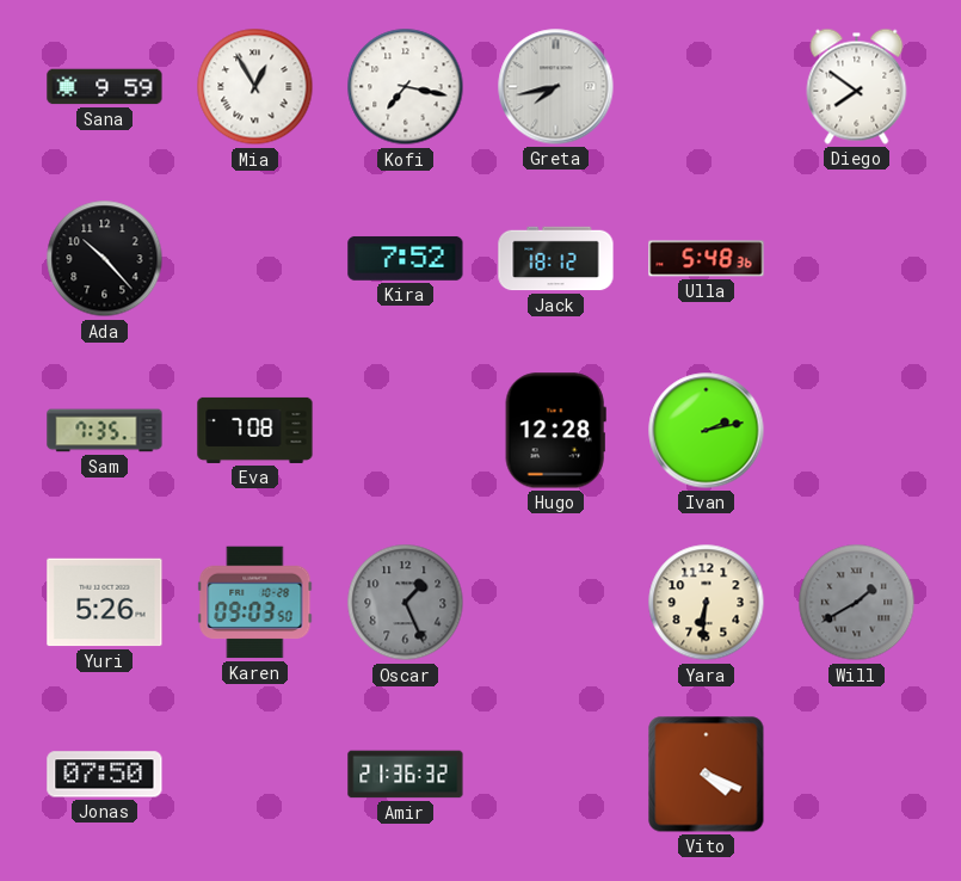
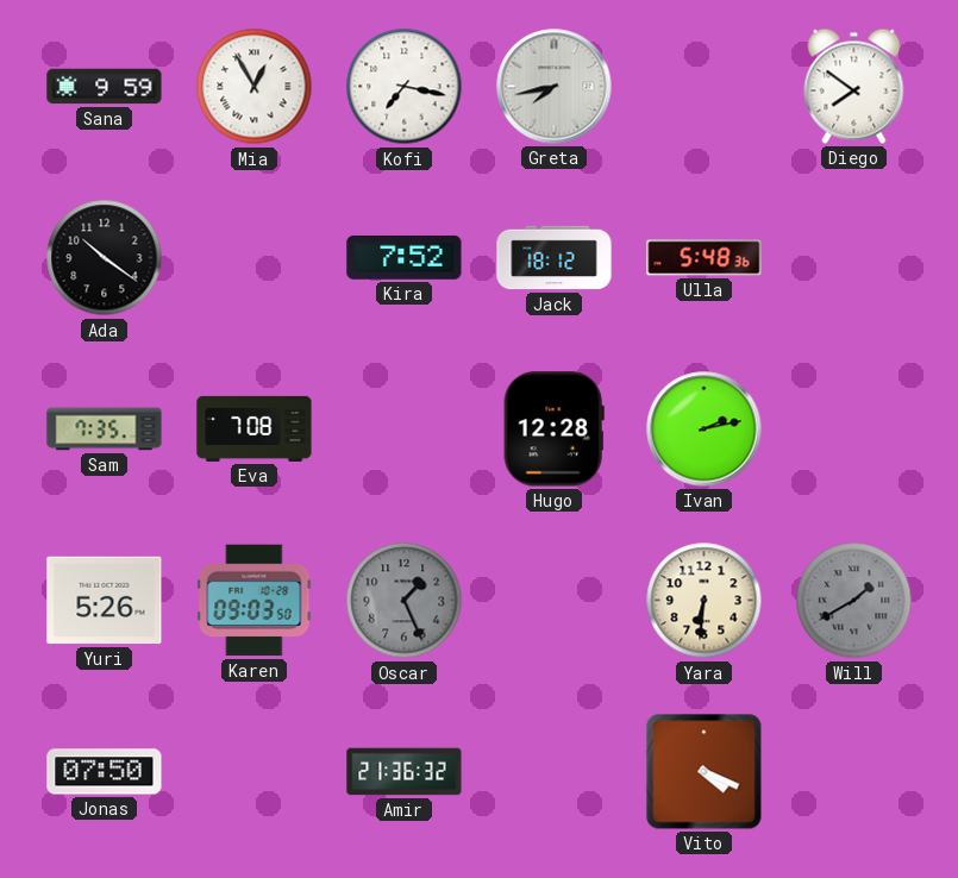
Ada: 10:23 -> 10:21
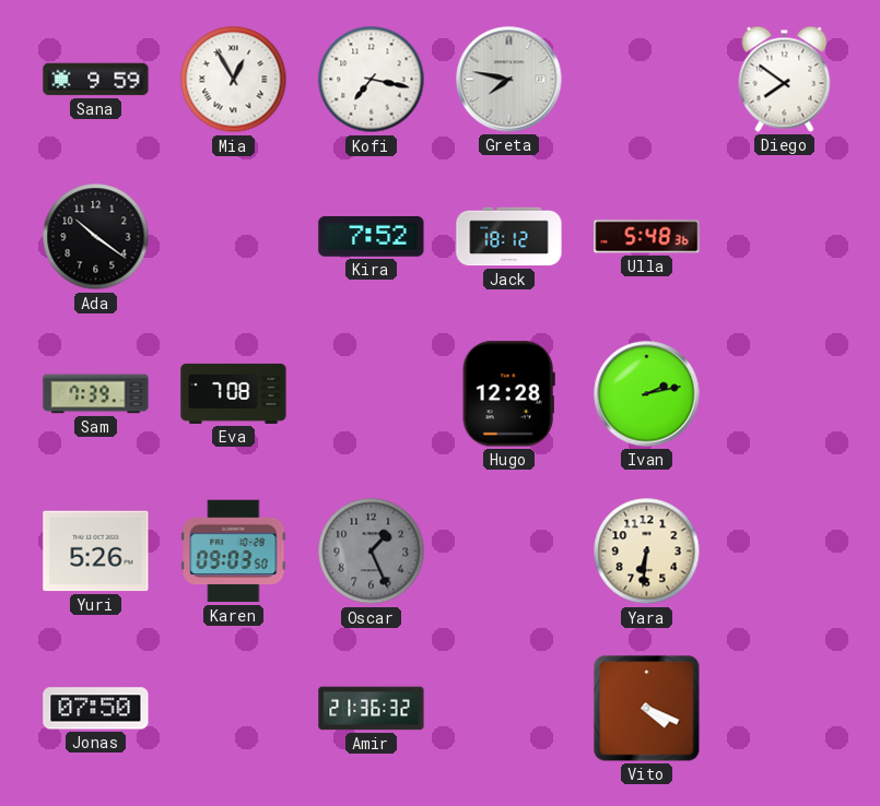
Greta: 7:43 -> 7:47
Sam: 7:35 -> 7:39
Will: 1:40 -> none
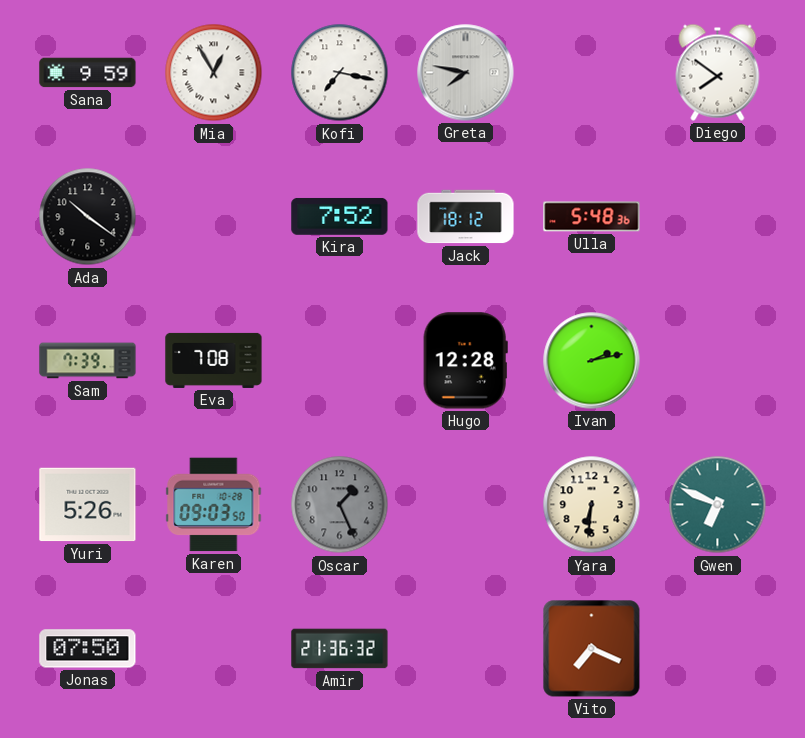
Gwen: none -> 6:49
Vito: 4:19 -> 7:19
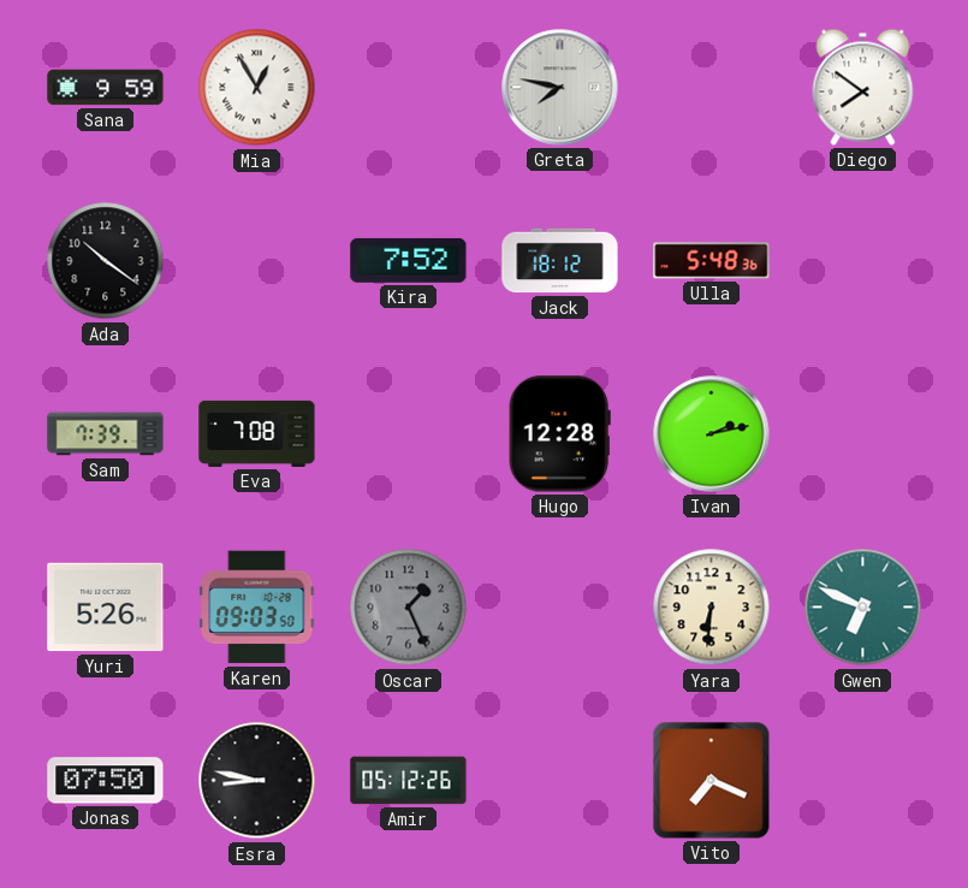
Kofi: 7:17 -> none
Esra: none -> 8:47
Amir: 21:36 -> 05:12
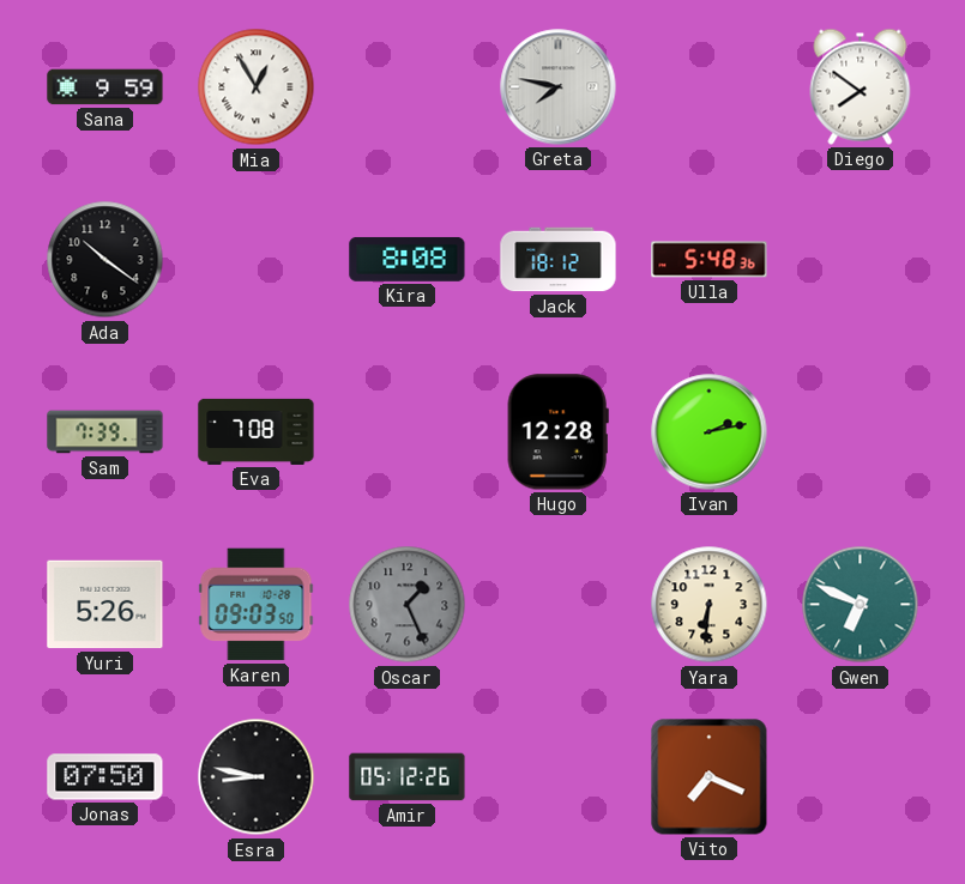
Kira: 7:52 -> 8:08
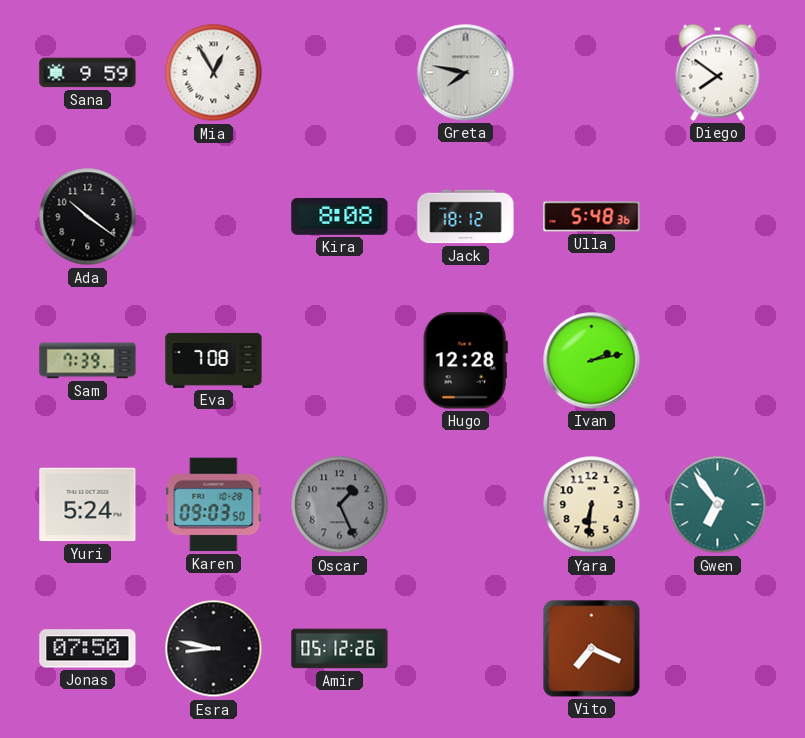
Yuri: 5:26 -> 5:24
Gwen: 6:49 -> 6:54
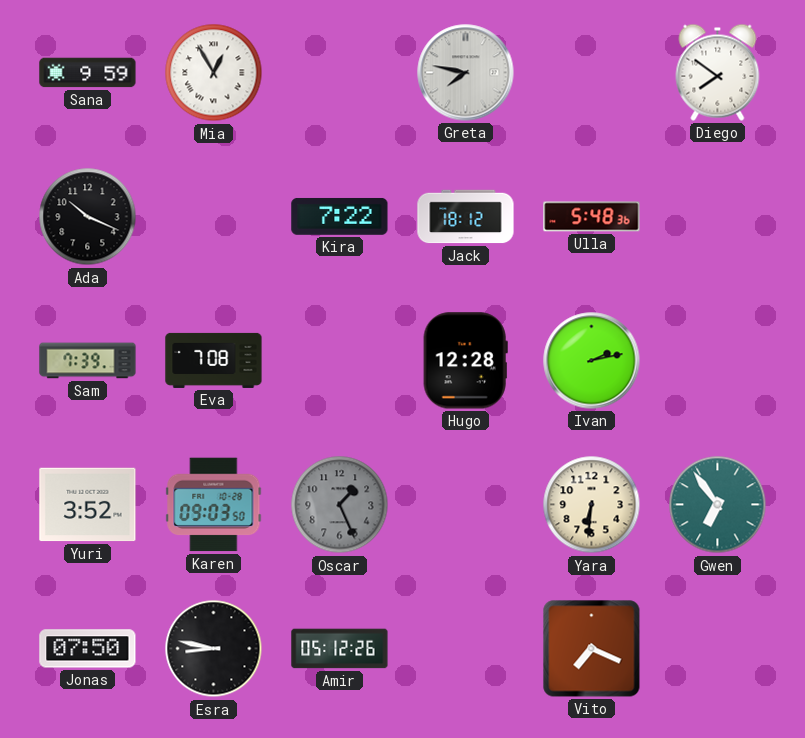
Ada: 10:21 -> 10:19
Kira: 8:08 -> 7:22
Yuri: 5:24 -> 3:52
